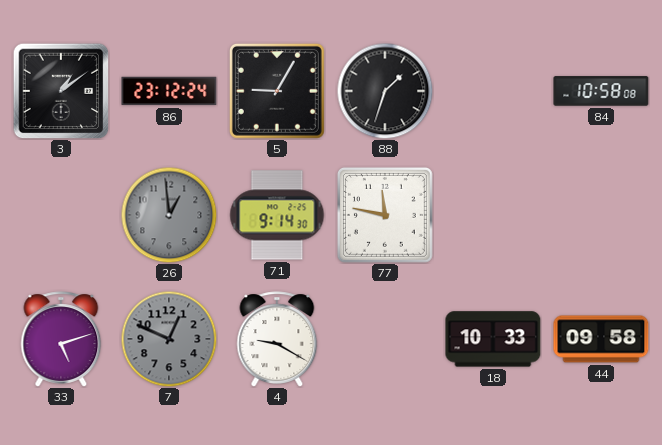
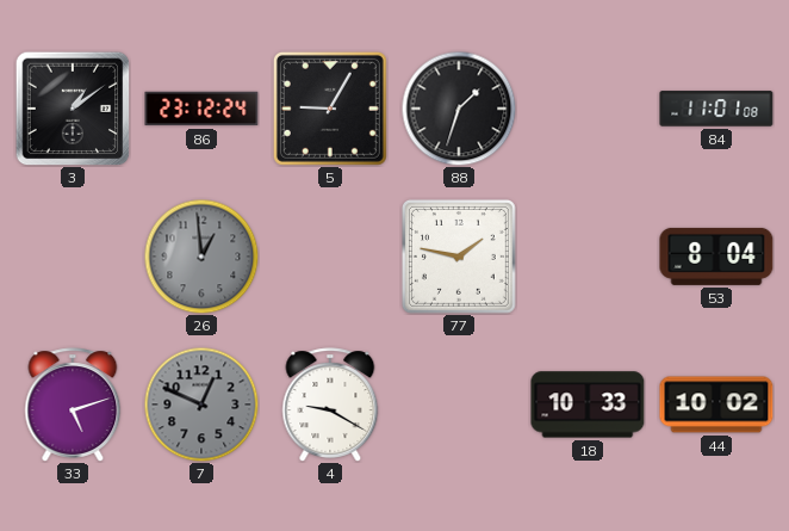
84: 10:58 -> 11:01
71: 9:14 -> none
77: 11:47 -> 1:47
53: none -> 8:04
44: 09:58 -> 10:02
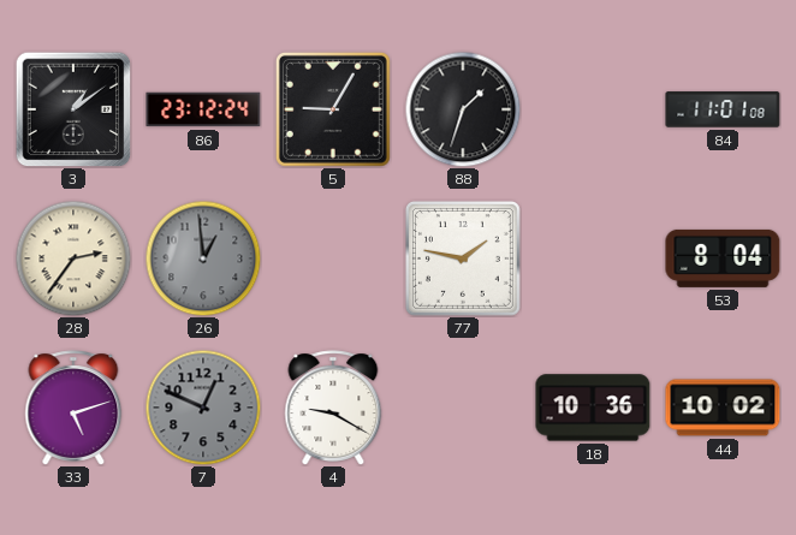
28: none -> 2:36
18: 10:33 -> 10:36
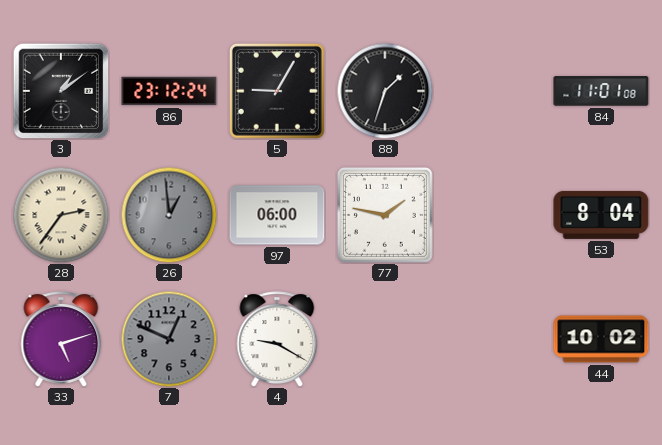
97: none -> 06:00
18: 10:36 -> none
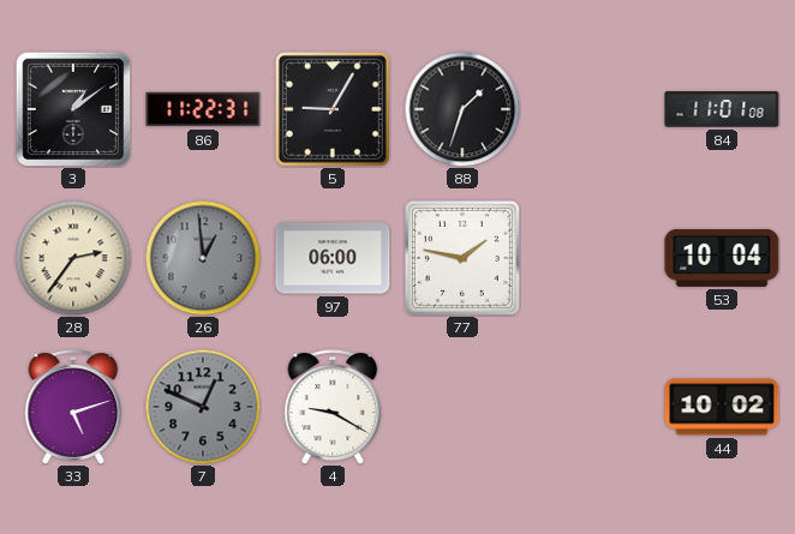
86: 23:12 -> 11:22
53: 8:04 -> 10:04
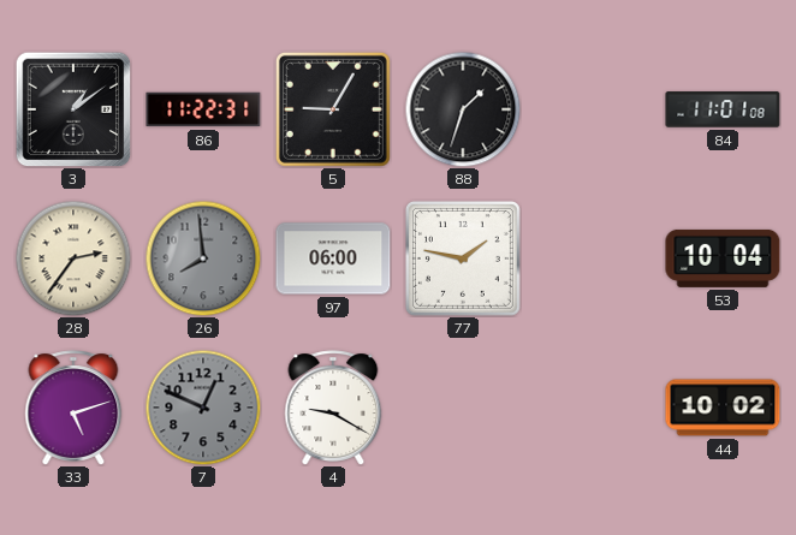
26: 12:59 -> 7:59
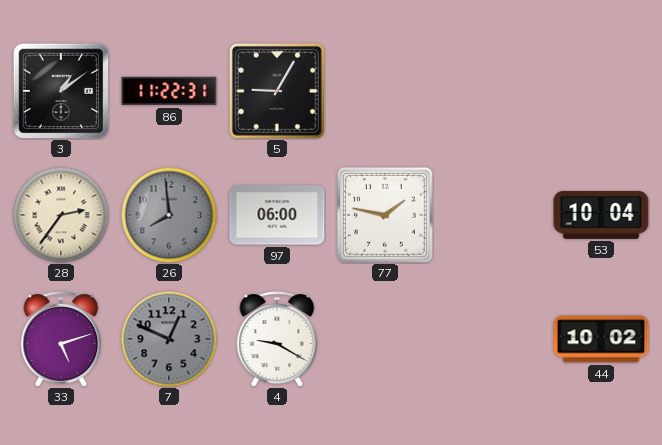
88: 1:33 -> none
84: 11:01 -> none
